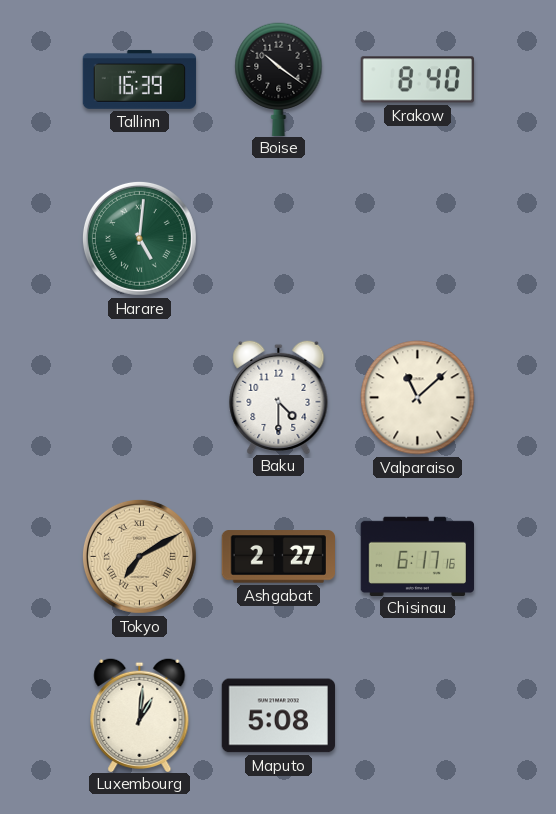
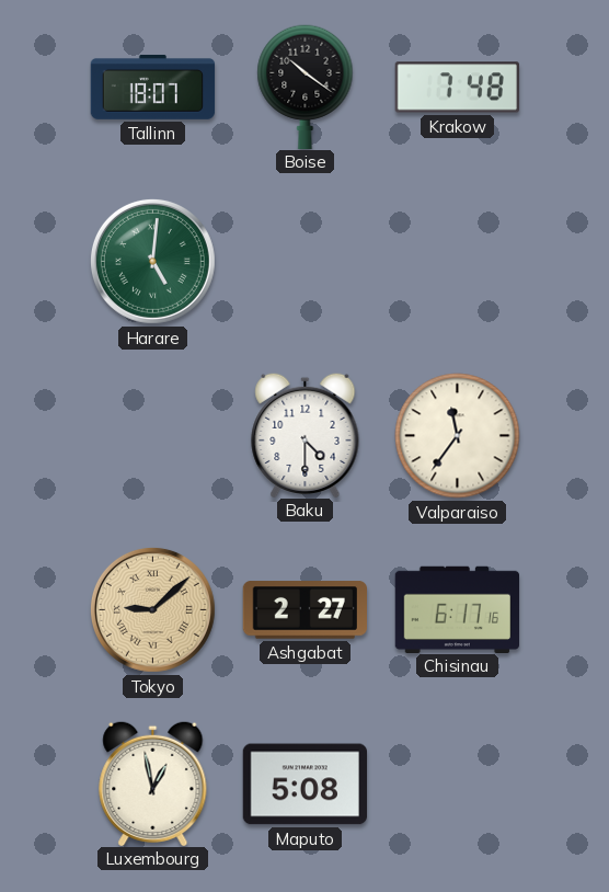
Tallinn: 16:39 -> 18:07
Krakow: 8:40 -> 7:48
Valparaiso: 11:08 -> 11:36
Tokyo: 7:10 -> 9:08
Luxembourg: 1:01 -> 12:58
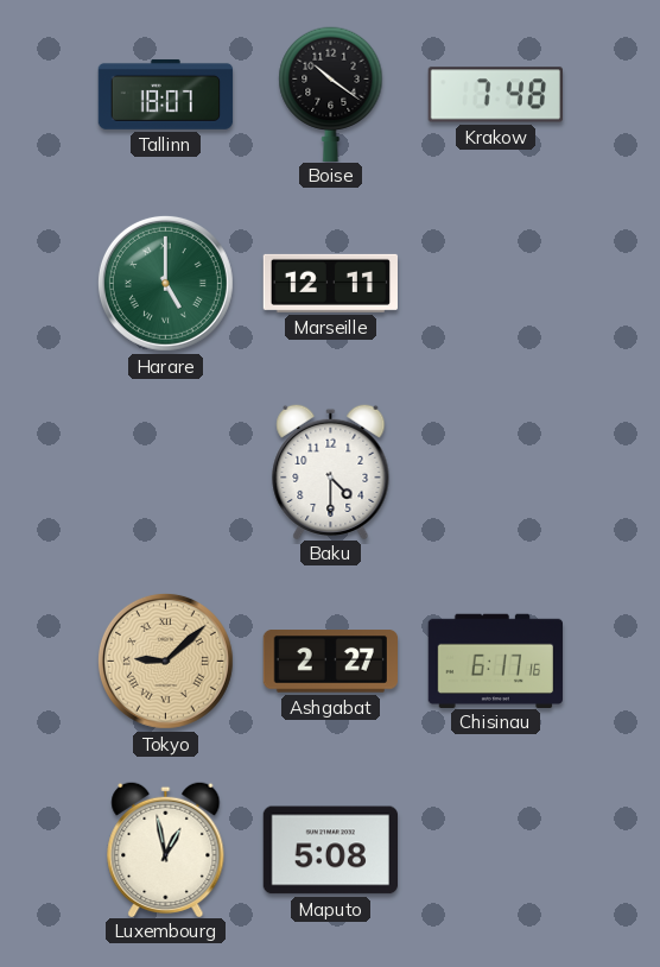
Harare: 5:01 -> 5:00
Marseille: none -> 12:11
Valparaiso: 11:36 -> none
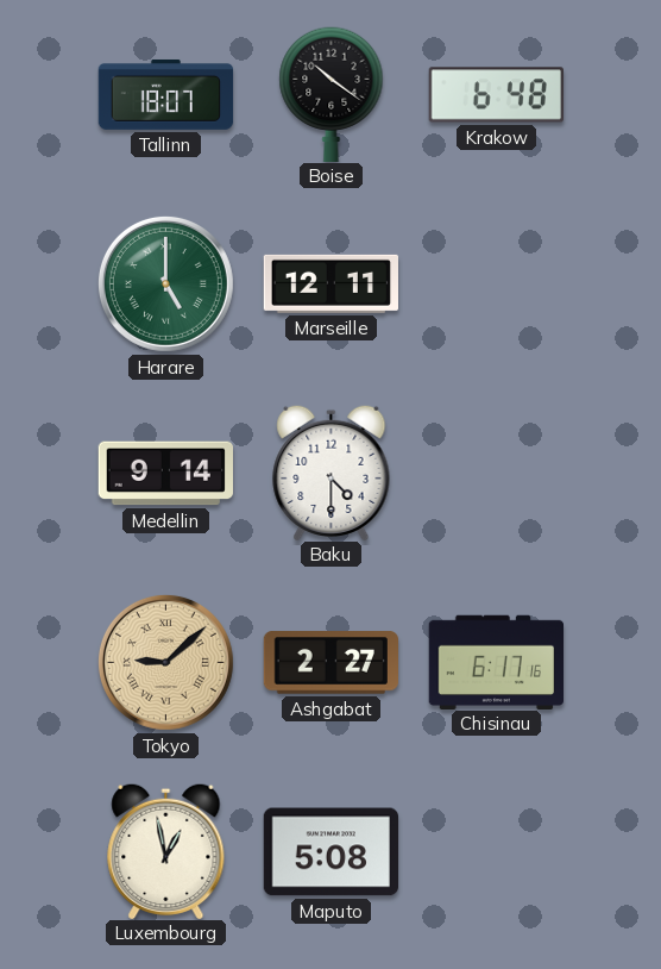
Krakow: 7:48 -> 6:48
Medellin: none -> 9:14
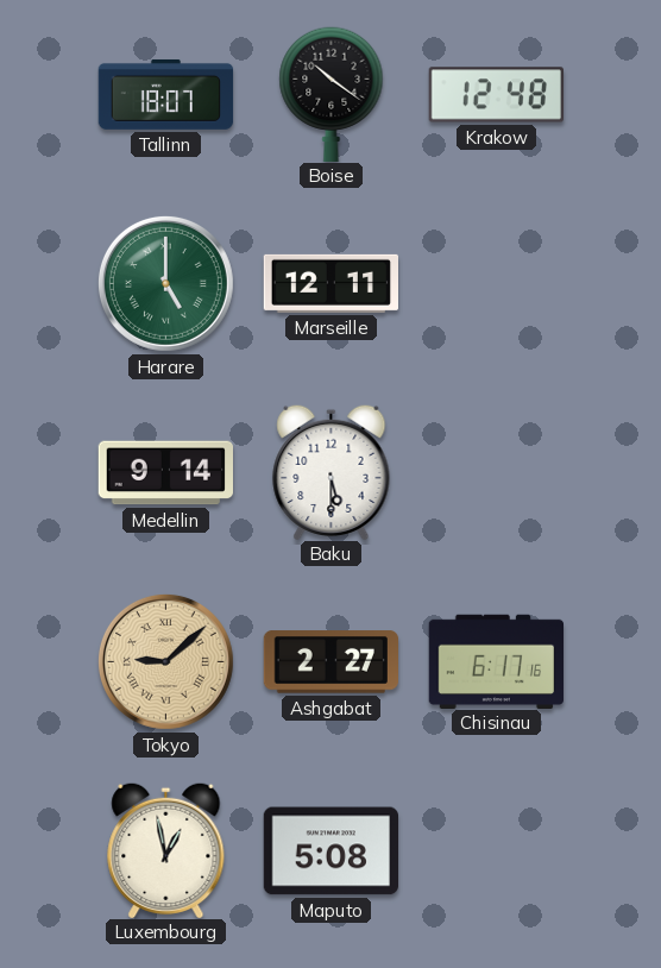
Krakow: 6:48 -> 12:48
Baku: 4:30 -> 5:30
